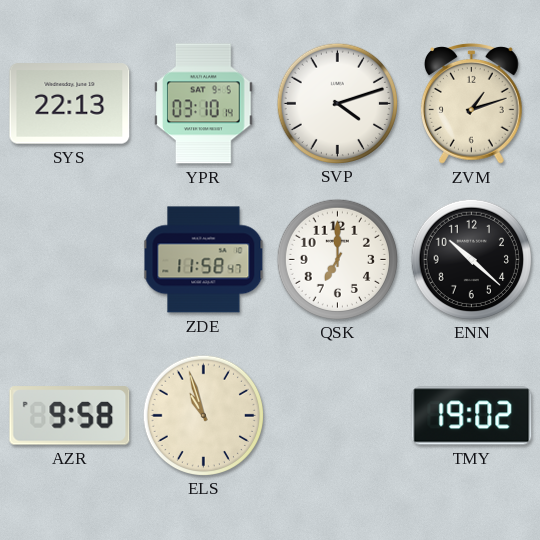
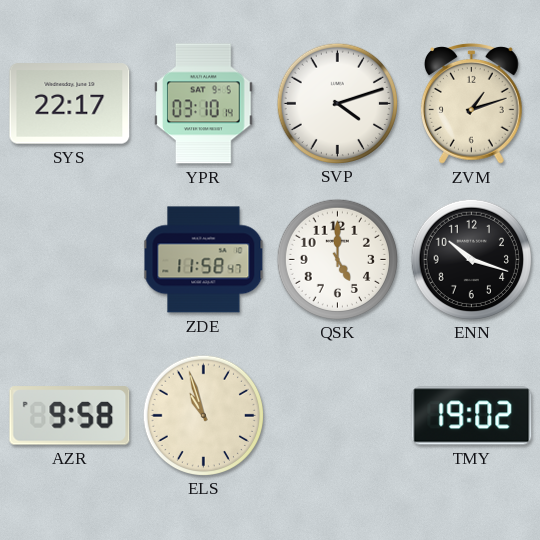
SYS: 22:13 -> 22:17
QSK: 7:00 -> 5:00
ENN: 10:22 -> 10:18
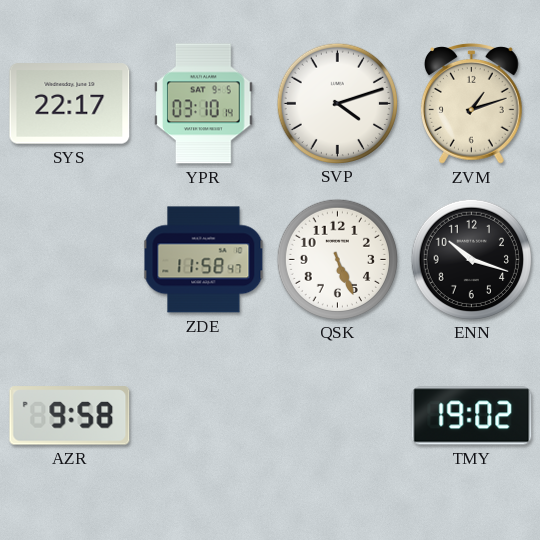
QSK: 5:00 -> 5:26
ELS: 10:57 -> none
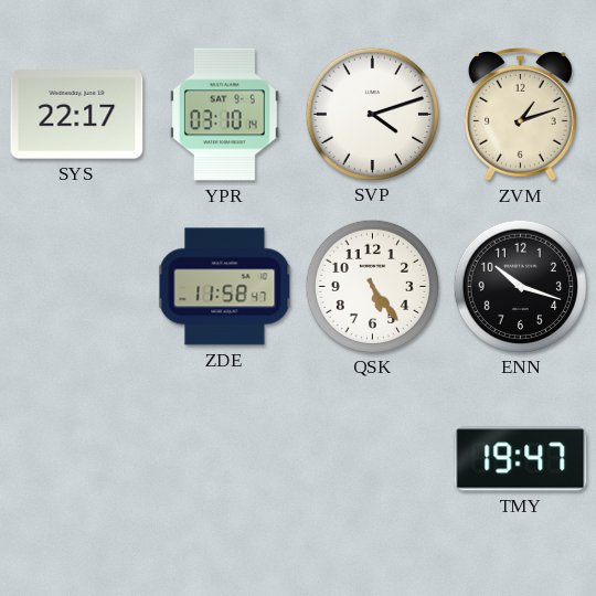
QSK: 5:26 -> 5:24
AZR: 9:58 -> none
TMY: 19:02 -> 19:47
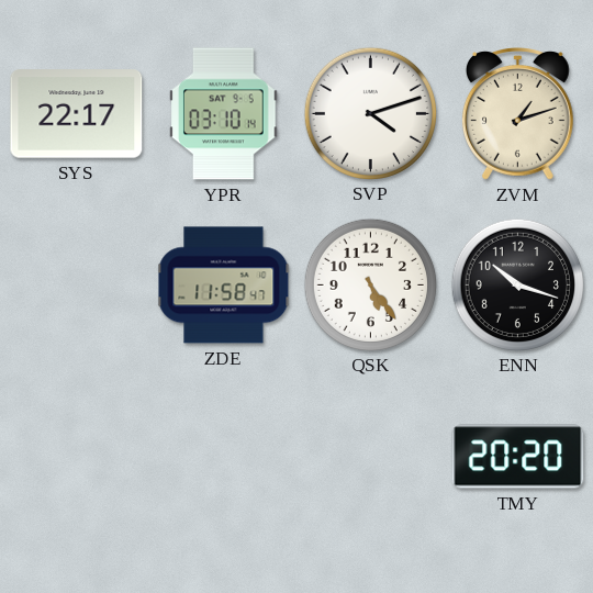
TMY: 19:47 -> 20:20
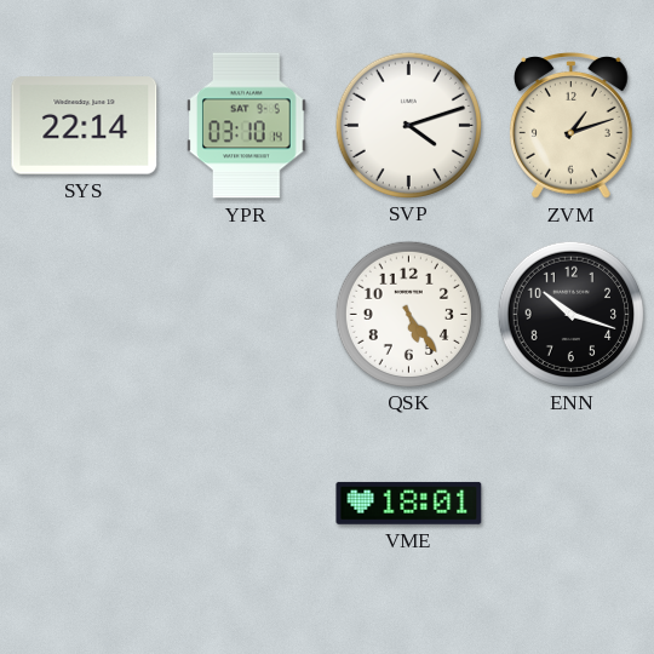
SYS: 22:17 -> 22:14
ZDE: 11:58 -> none
VME: none -> 18:01
TMY: 20:20 -> none
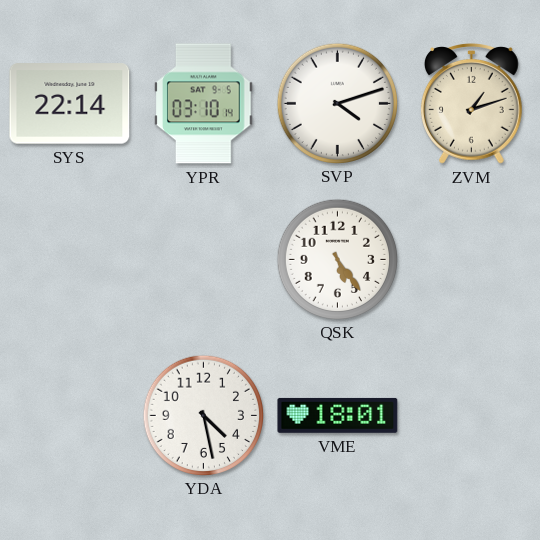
ENN: 10:18 -> none
YDA: none -> 4:28
